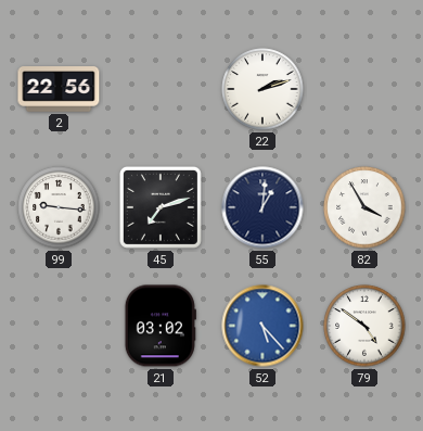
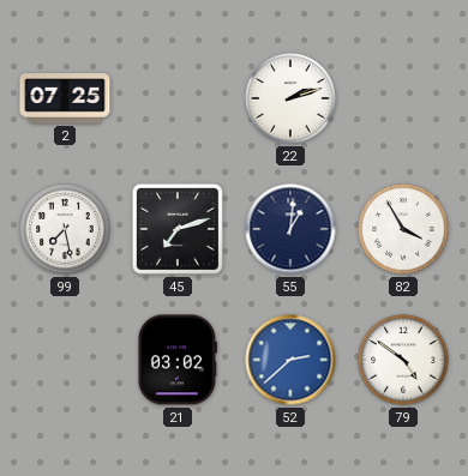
2: 22:56 -> 07:25
99: 9:16 -> 7:28
52: 5:23 -> 2:38
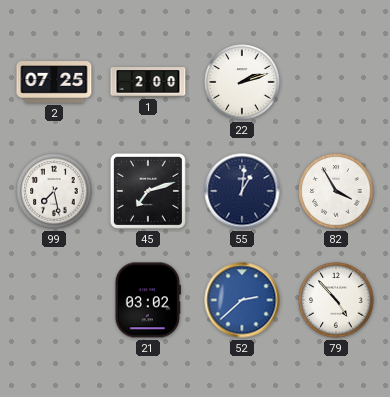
1: none -> 2:00
79: 4:51 -> 4:53
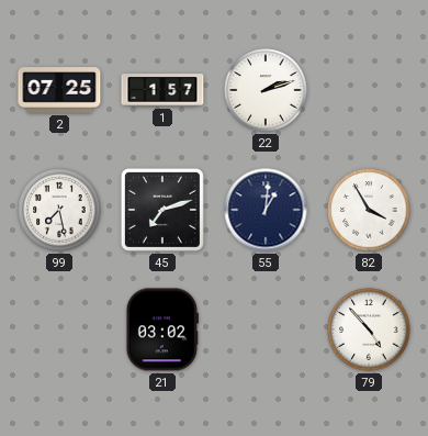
1: 2:00 -> 1:57
52: 2:38 -> none
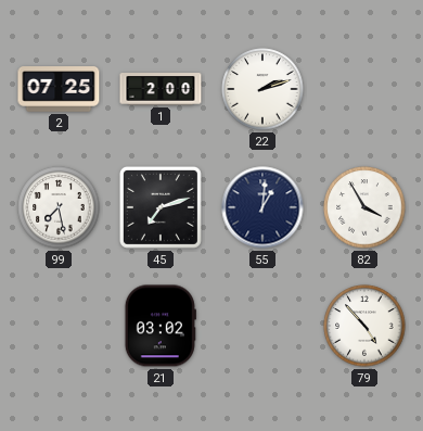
1: 1:57 -> 2:00
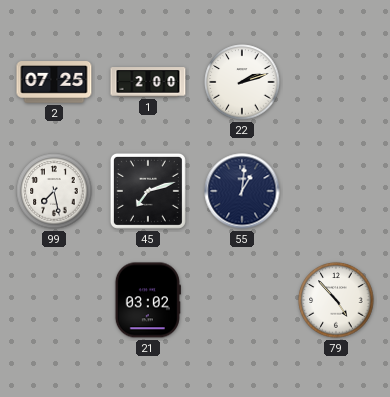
82: 3:55 -> none
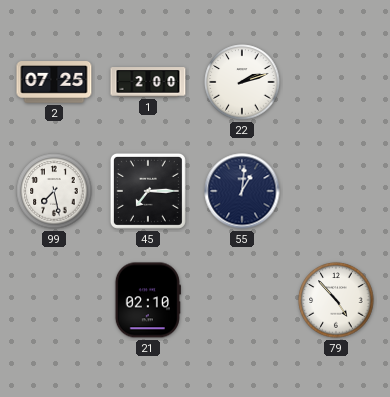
45: 7:12 -> 7:15
21: 03:02 -> 02:10
